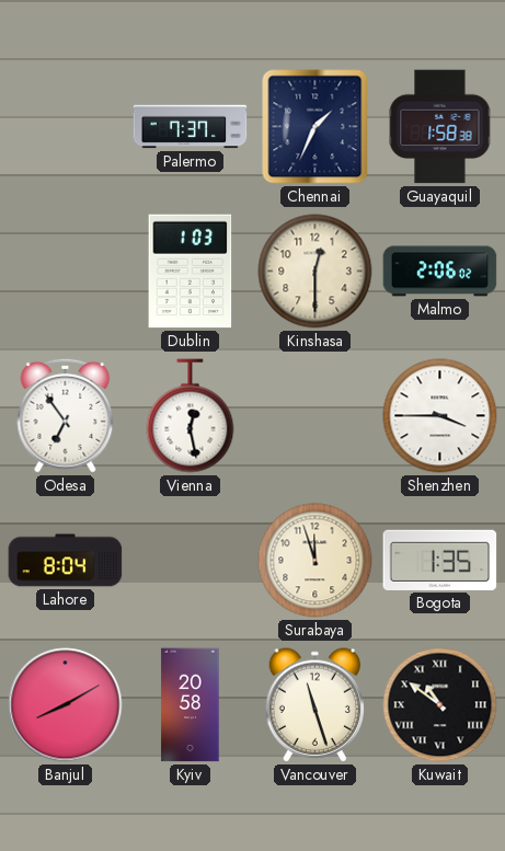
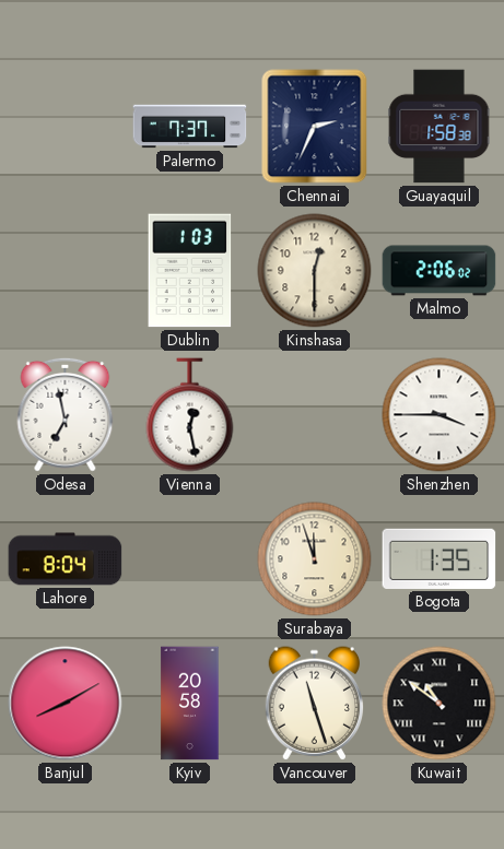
Chennai: 1:34 -> 2:34
Odesa: 6:54 -> 6:58
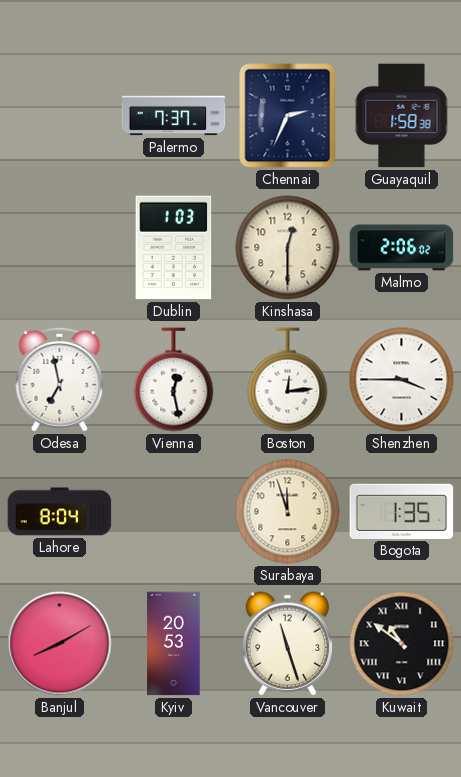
Boston: none -> 12:14
Kyiv: 20:58 -> 20:53
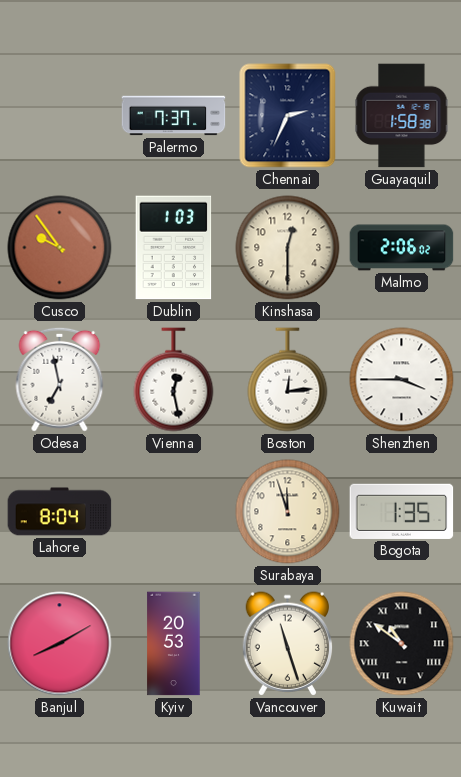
Cusco: none -> 9:54
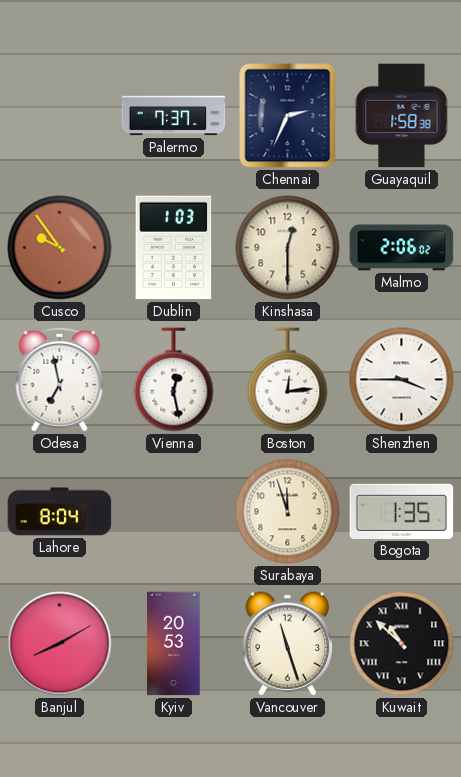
Kuwait: 10:51 -> 10:52
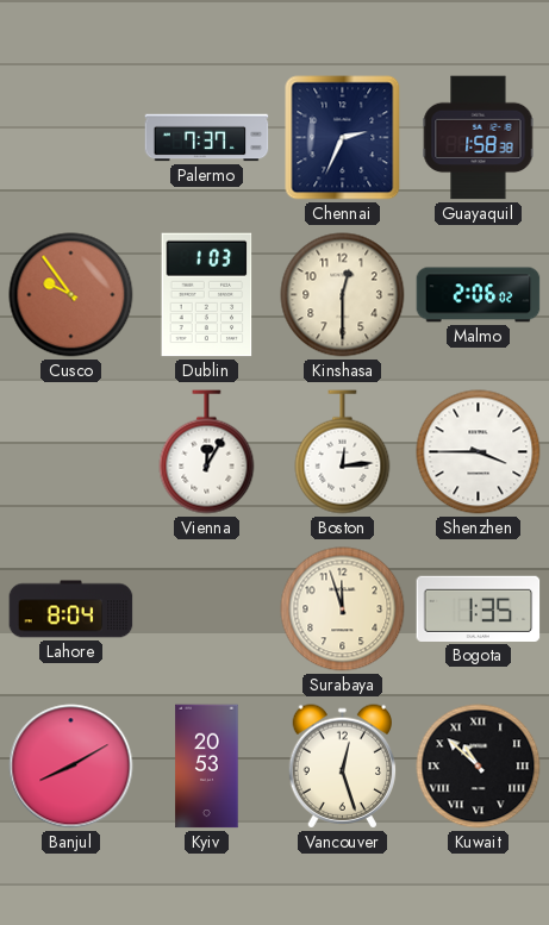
Odesa: 6:58 -> none
Vienna: 12:28 -> 12:05
Vancouver: 11:27 -> 12:27
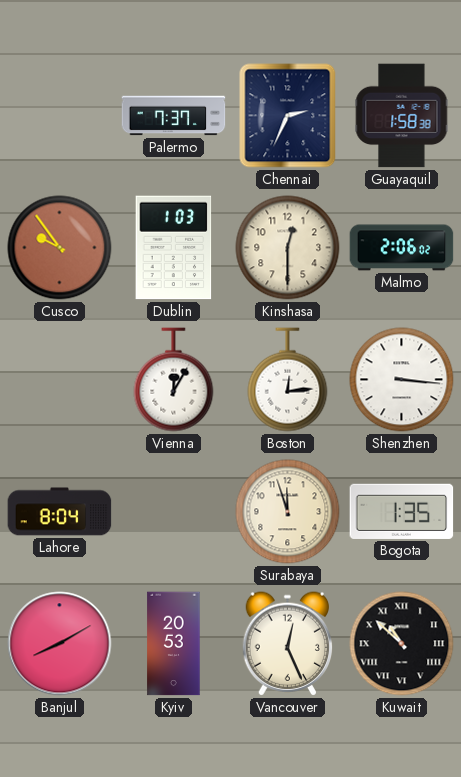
Shenzhen: 3:45 -> 3:16
Vancouver: 12:27 -> 12:26
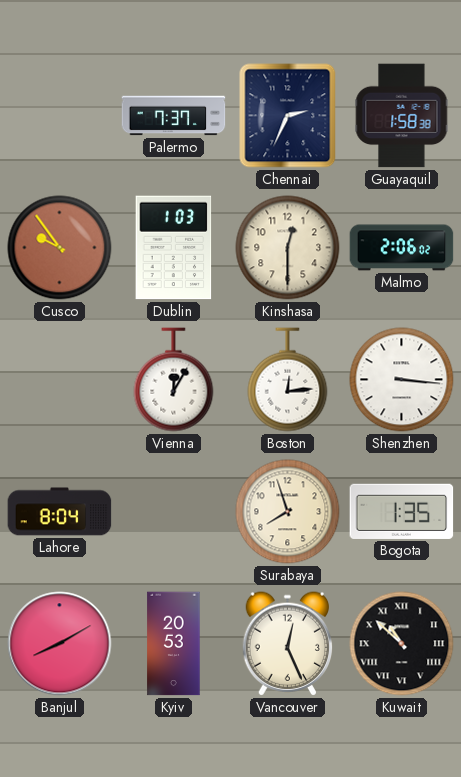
Surabaya: 11:57 -> 7:57
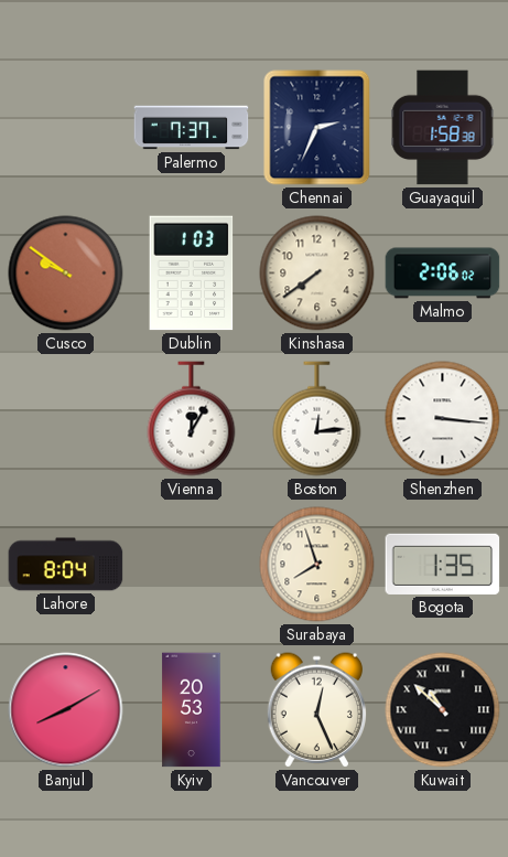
Cusco: 9:54 -> 9:51
Kinshasa: 12:30 -> 7:39
